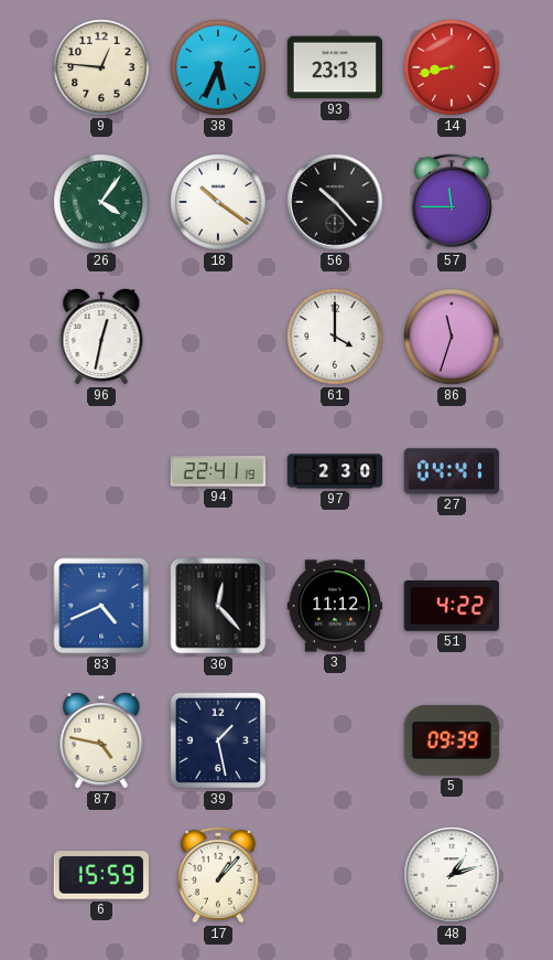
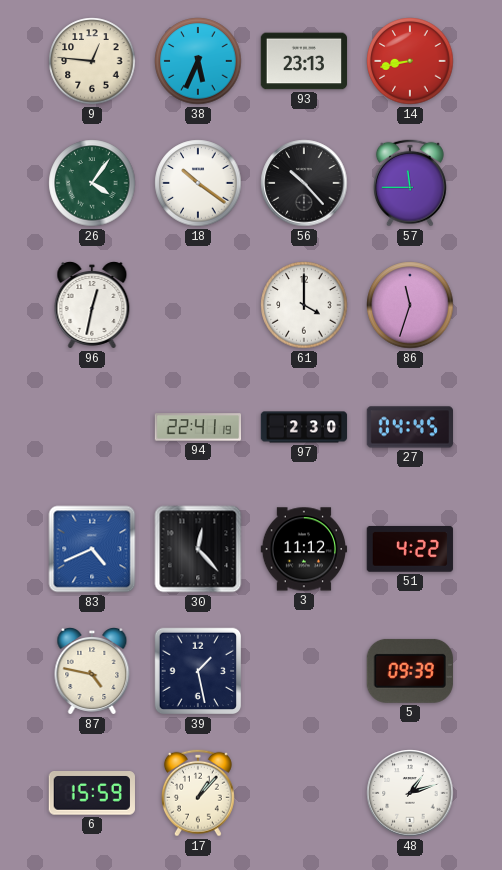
27: 04:41 -> 04:45
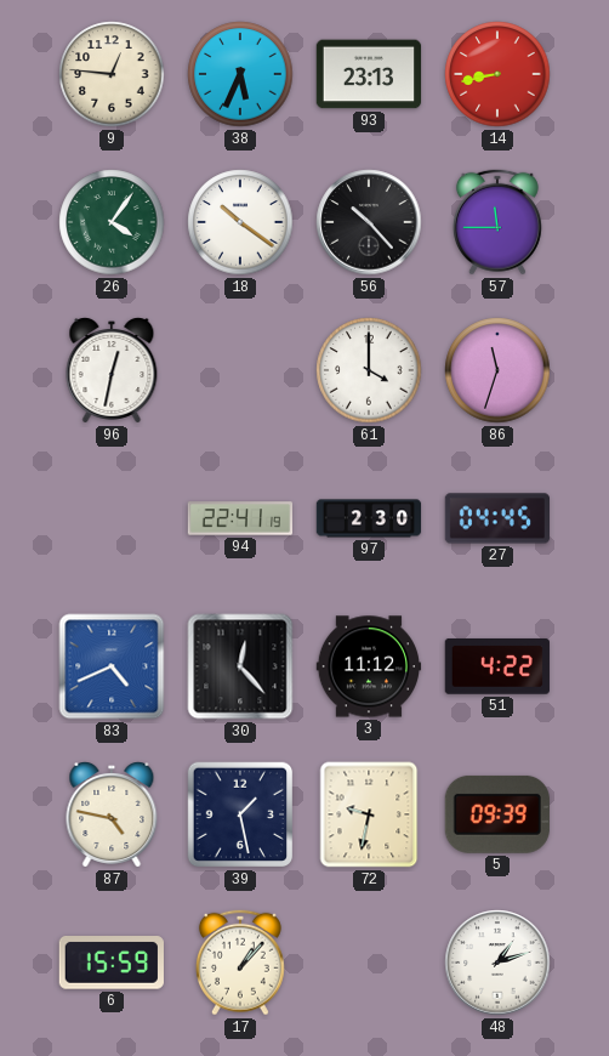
72: none -> 9:32
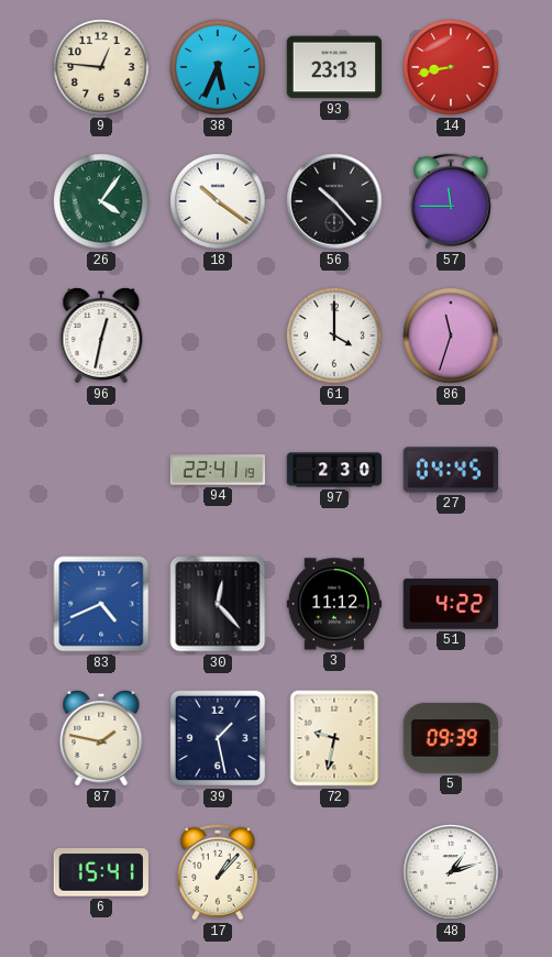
87: 4:47 -> 1:47
6: 15:59 -> 15:41
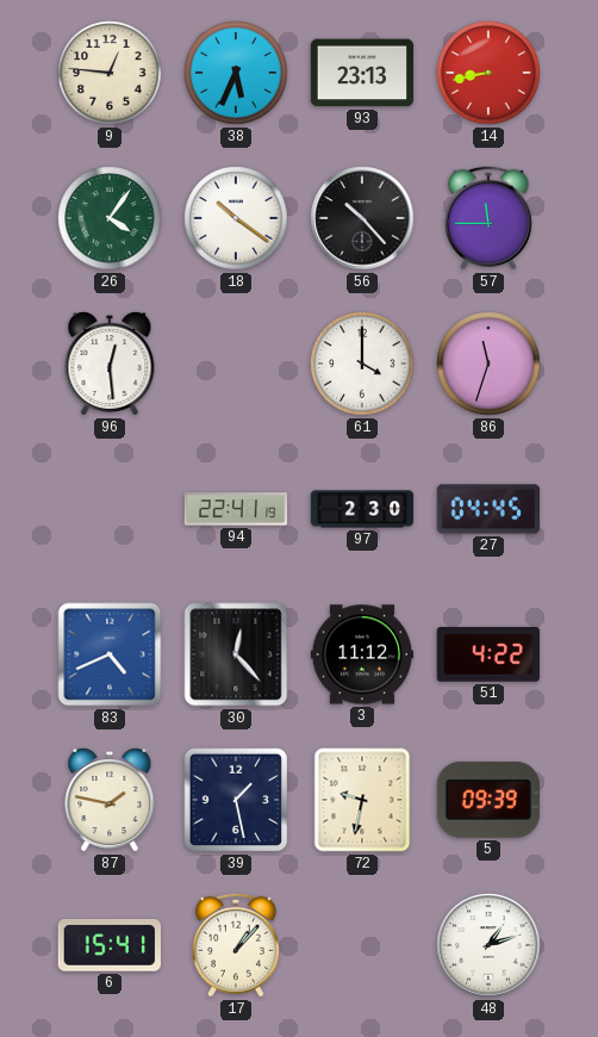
96: 12:32 -> 12:29
